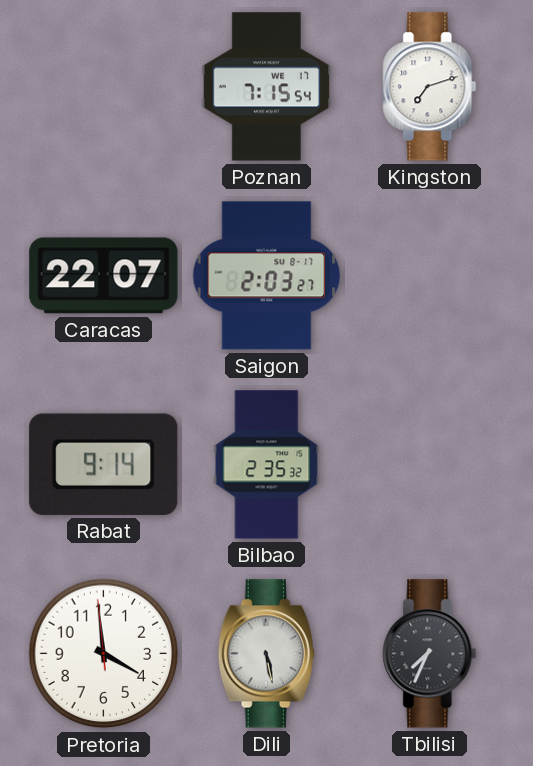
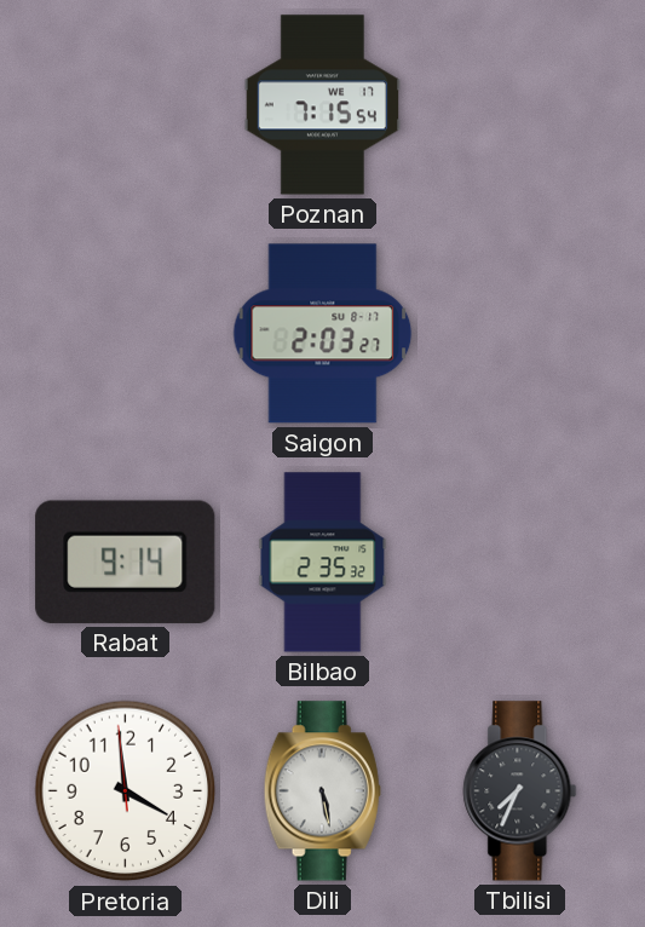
Kingston: 7:12 -> none
Caracas: 22:07 -> none
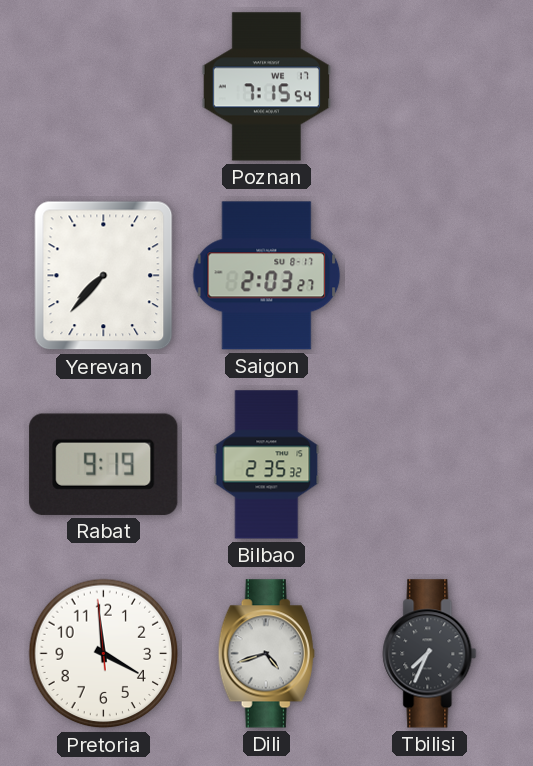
Yerevan: none -> 7:37
Rabat: 9:14 -> 9:19
Dili: 5:28 -> 4:42
